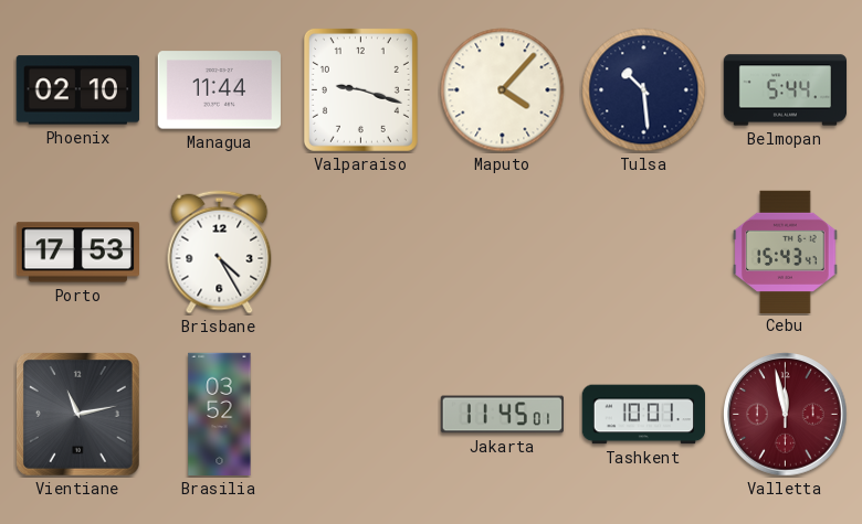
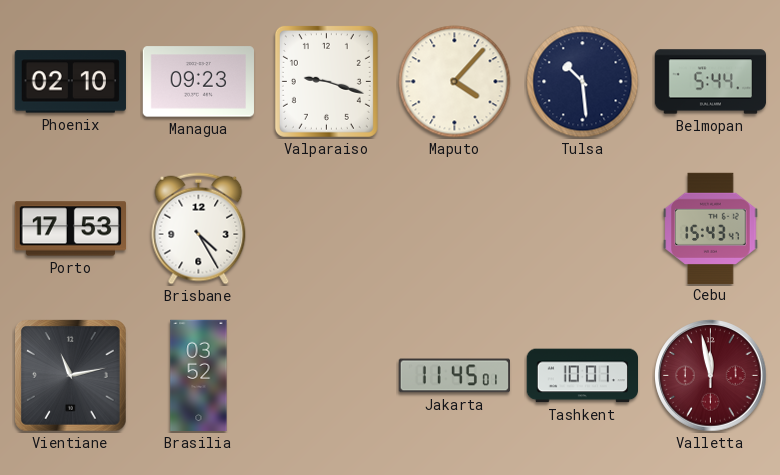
Managua: 11:44 -> 09:23
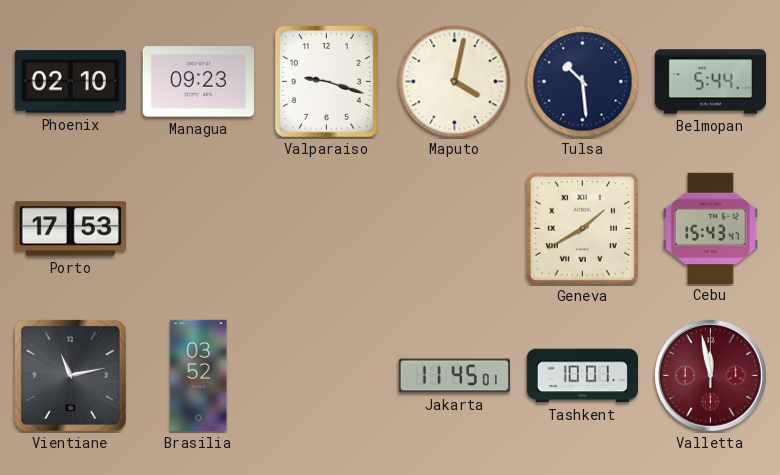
Maputo: 4:07 -> 4:02
Brisbane: 4:25 -> none
Geneva: none -> 1:40
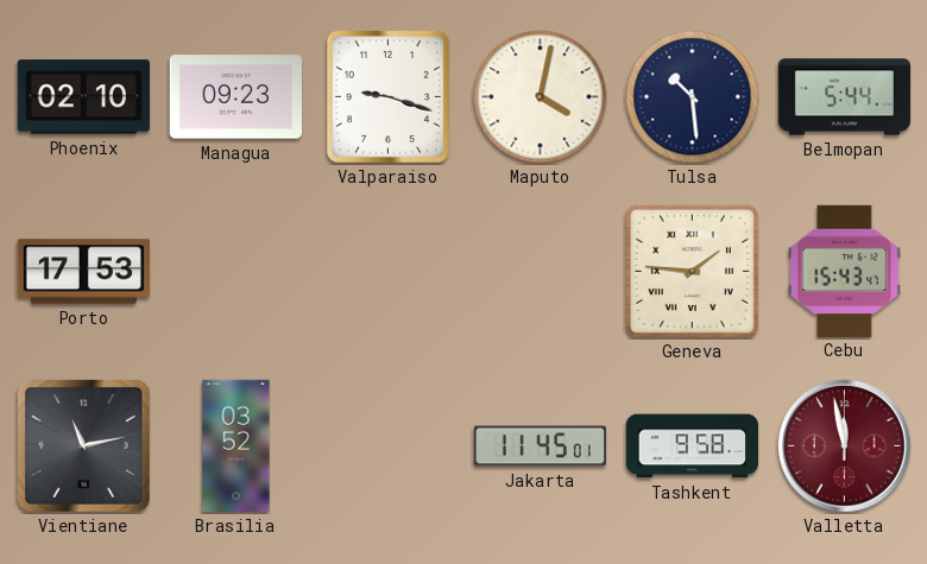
Geneva: 1:40 -> 1:46
Tashkent: 10:01 -> 9:58
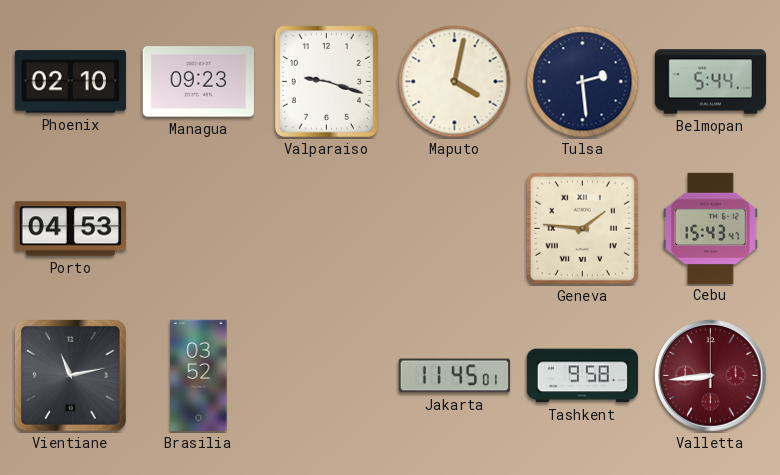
Tulsa: 10:29 -> 2:29
Porto: 17:53 -> 04:53
Valletta: 11:58 -> 8:44
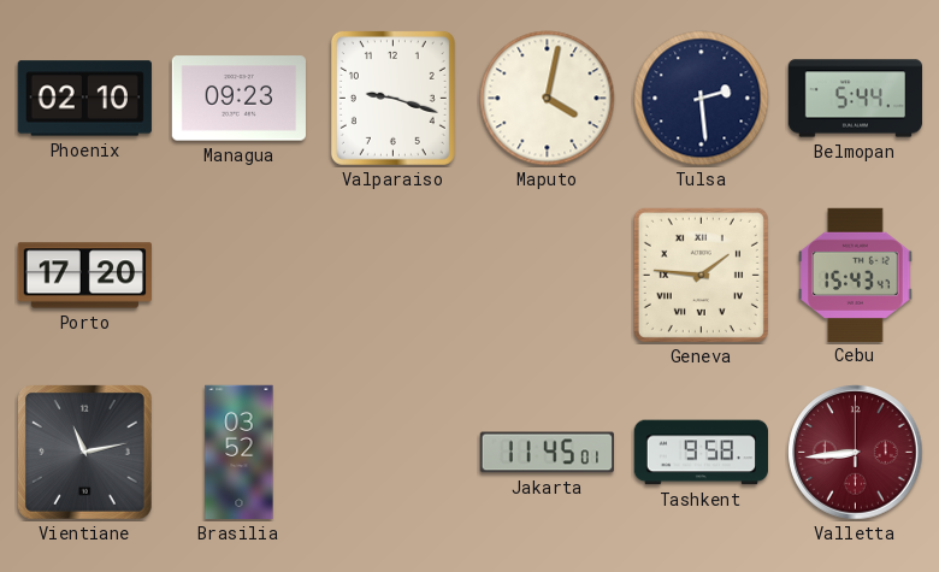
Porto: 04:53 -> 17:20
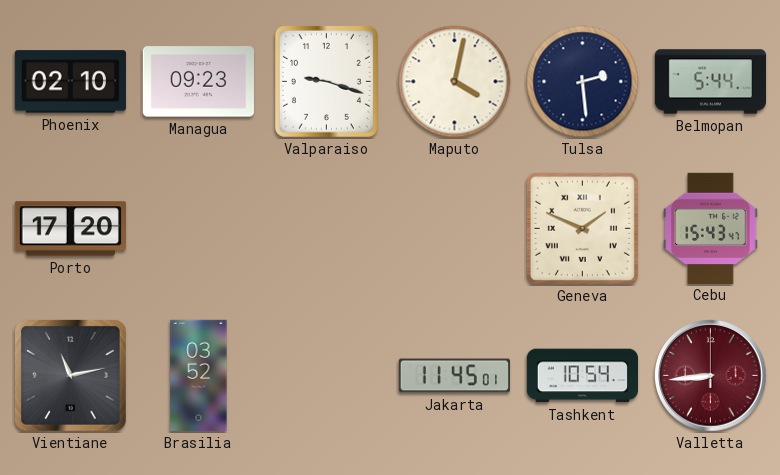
Geneva: 1:46 -> 1:49
Tashkent: 9:58 -> 10:54
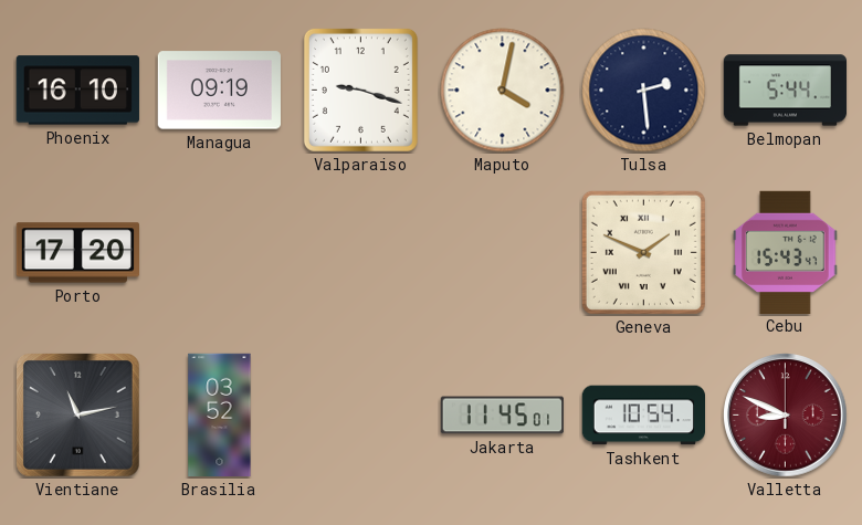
Phoenix: 02:10 -> 16:10
Managua: 09:23 -> 09:19
Valletta: 8:44 -> 8:49
